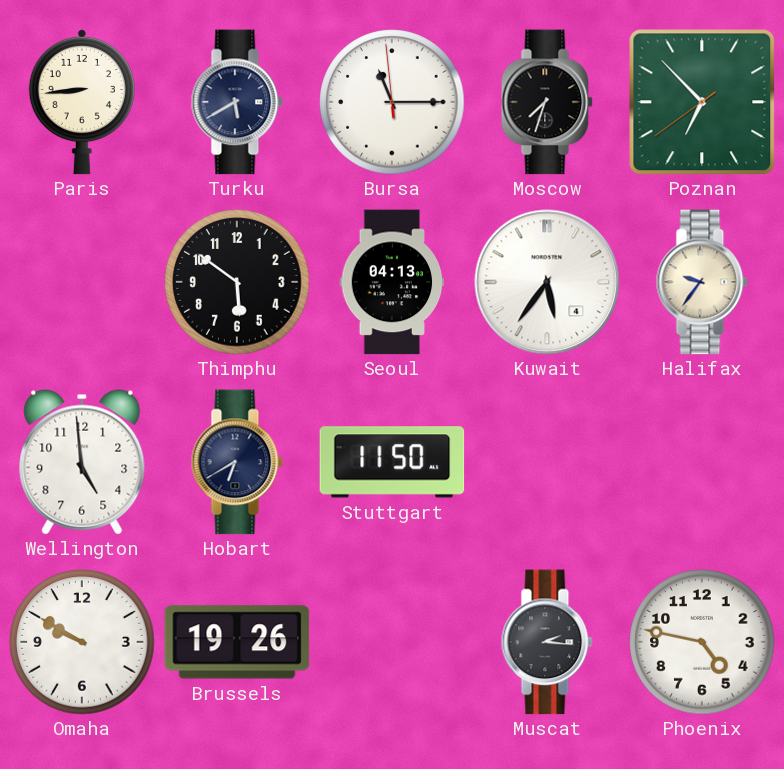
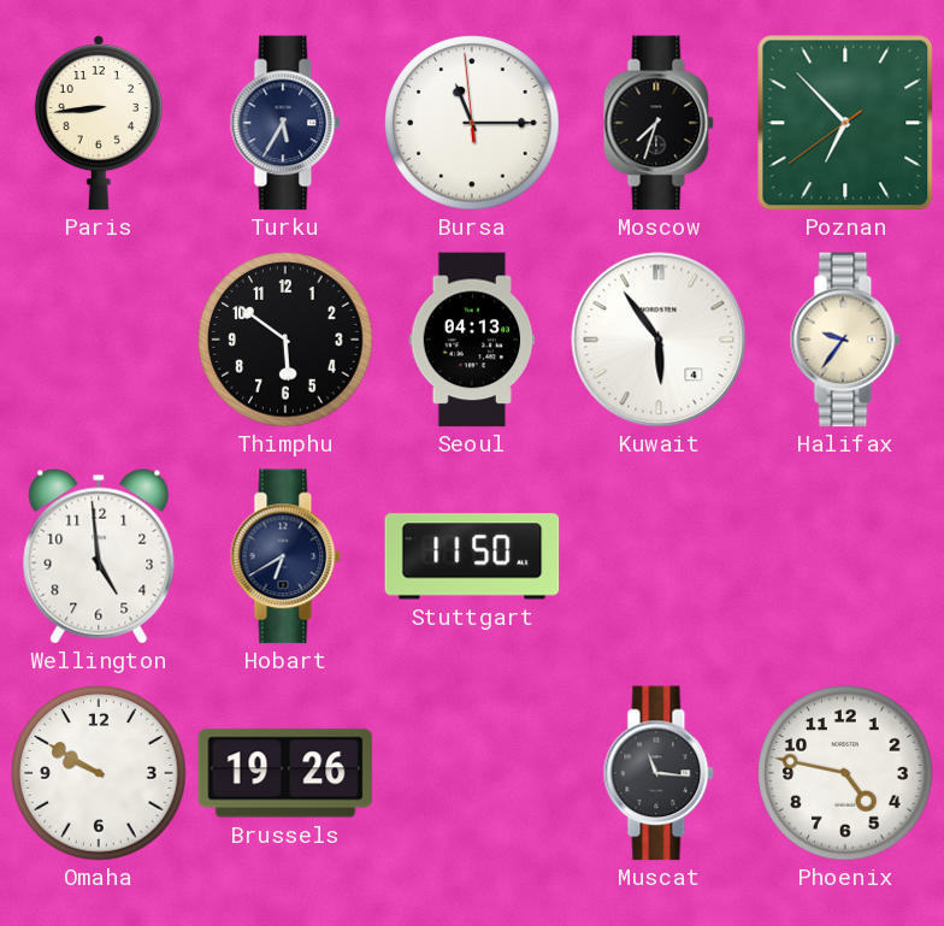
Turku: 5:40 -> 5:35
Kuwait: 5:36 -> 5:54
Muscat: 2:16 -> 11:16
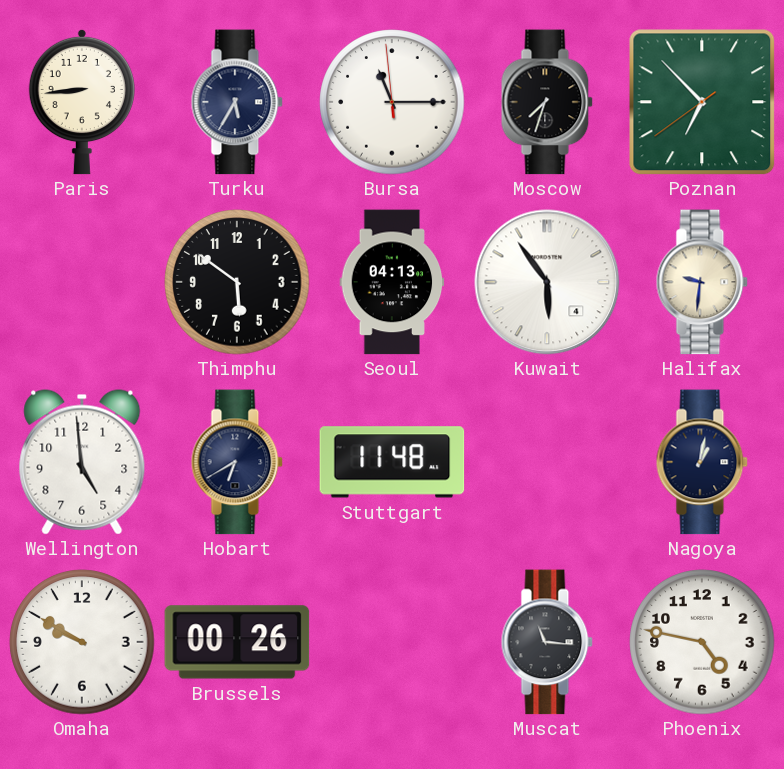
Halifax: 9:36 -> 9:31
Stuttgart: 11:50 -> 11:48
Nagoya: none -> 1:02
Brussels: 19:26 -> 00:26
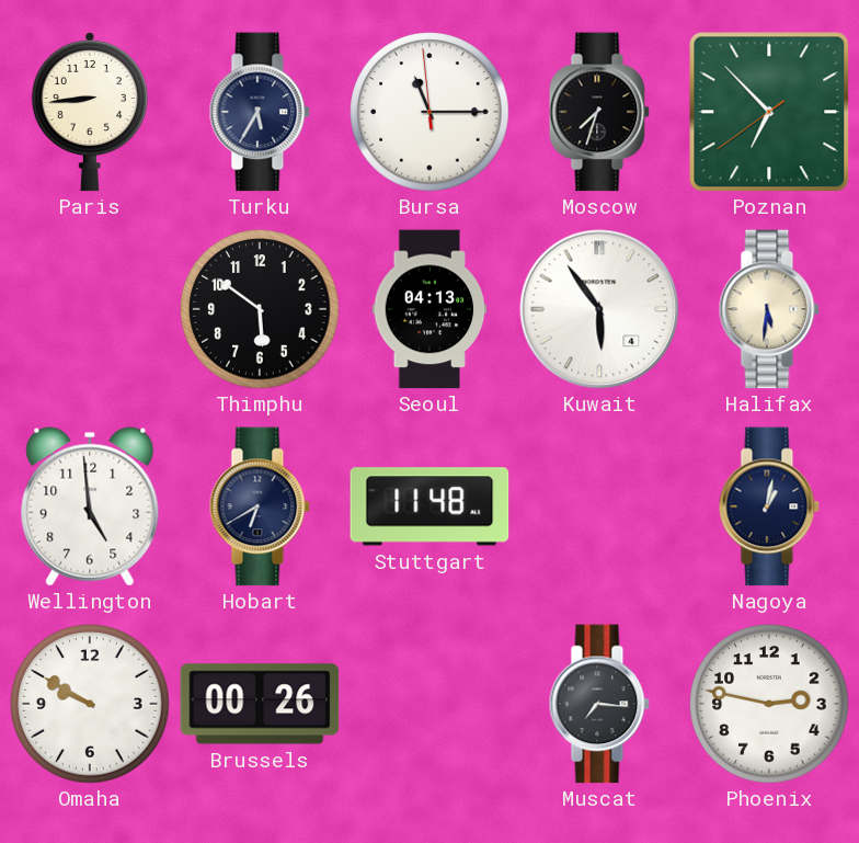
Halifax: 9:31 -> 5:31
Muscat: 11:16 -> 7:16
Phoenix: 4:47 -> 2:47
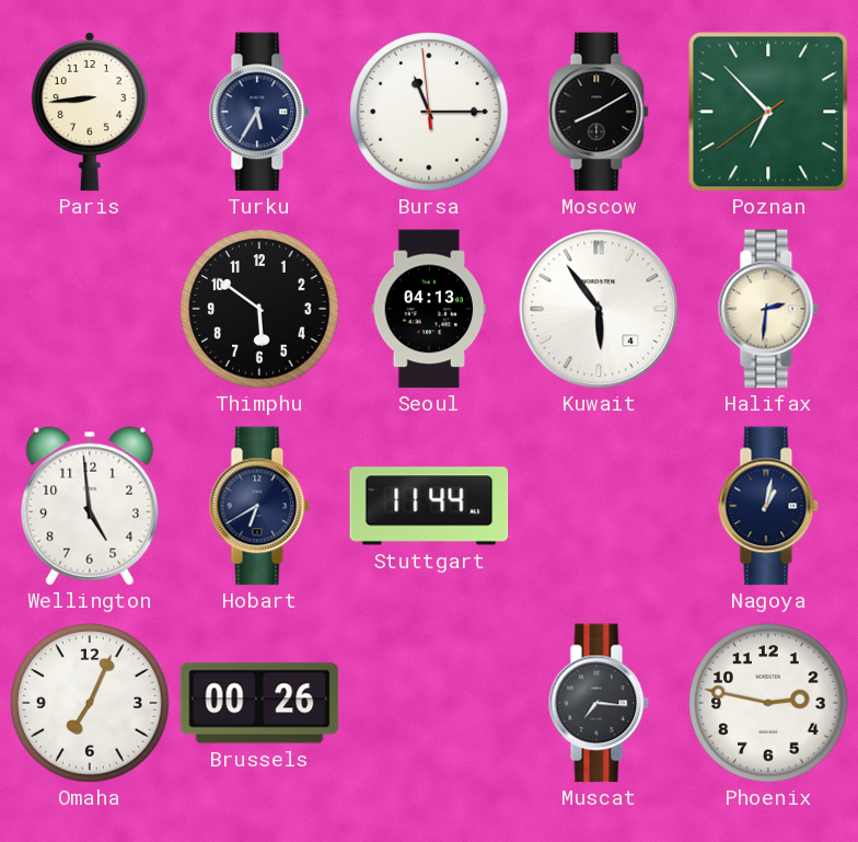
Moscow: 7:33 -> 8:10
Halifax: 5:31 -> 2:31
Stuttgart: 11:48 -> 11:44
Omaha: 9:50 -> 7:04
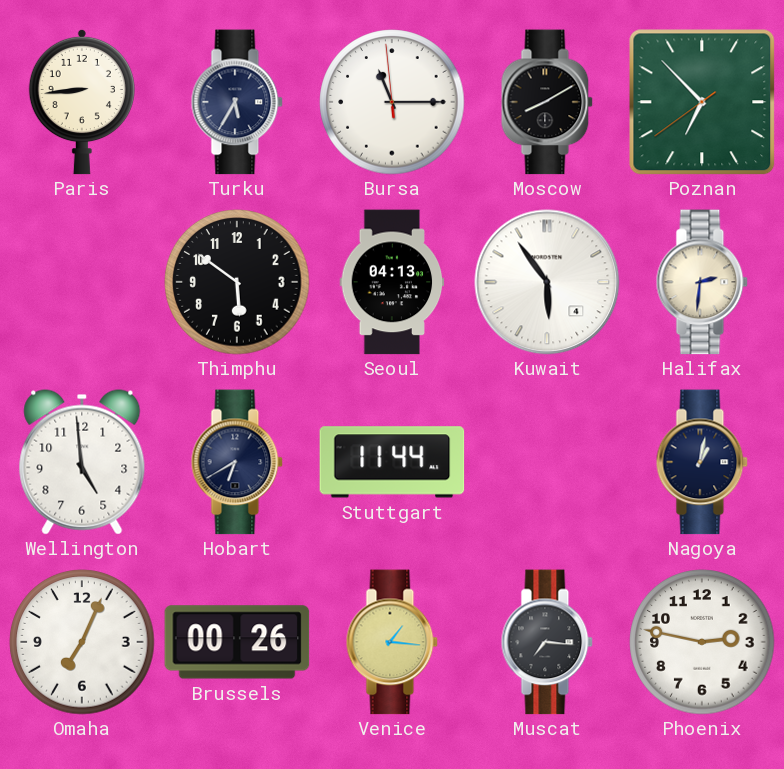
Venice: none -> 1:16
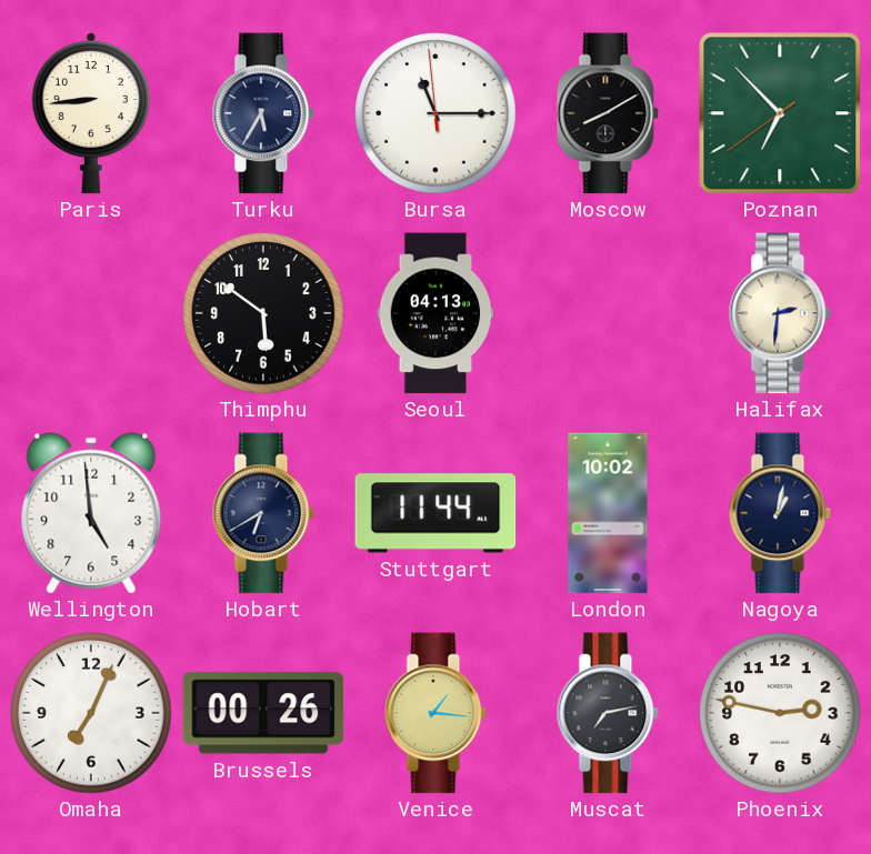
Kuwait: 5:54 -> none
London: none -> 10:02
Muscat: 7:16 -> 7:13
